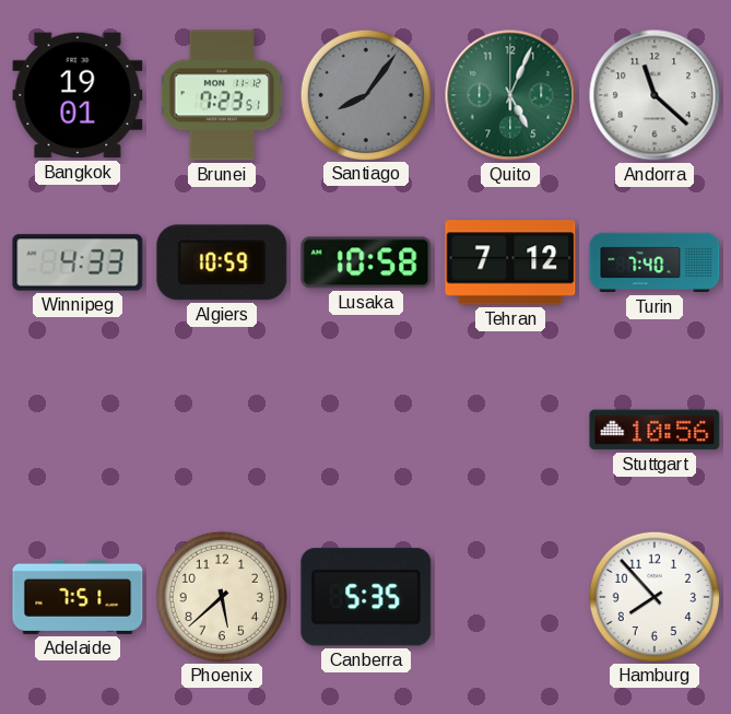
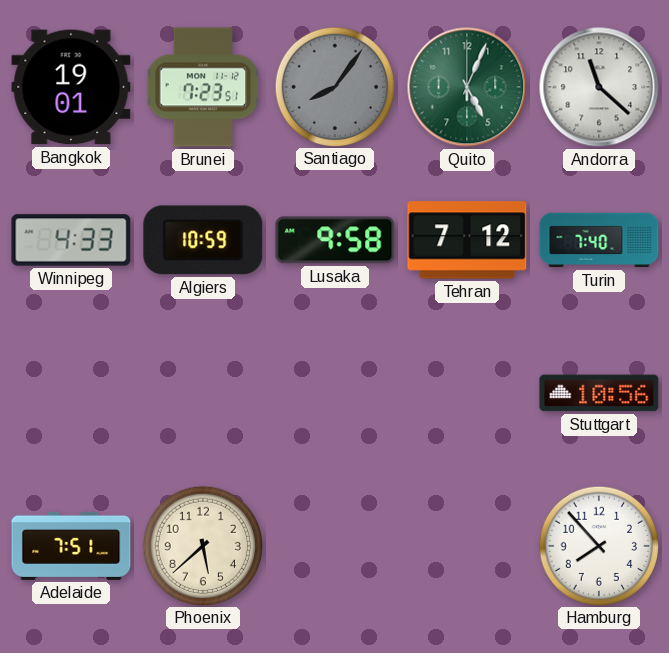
Lusaka: 10:58 -> 9:58
Canberra: 5:35 -> none
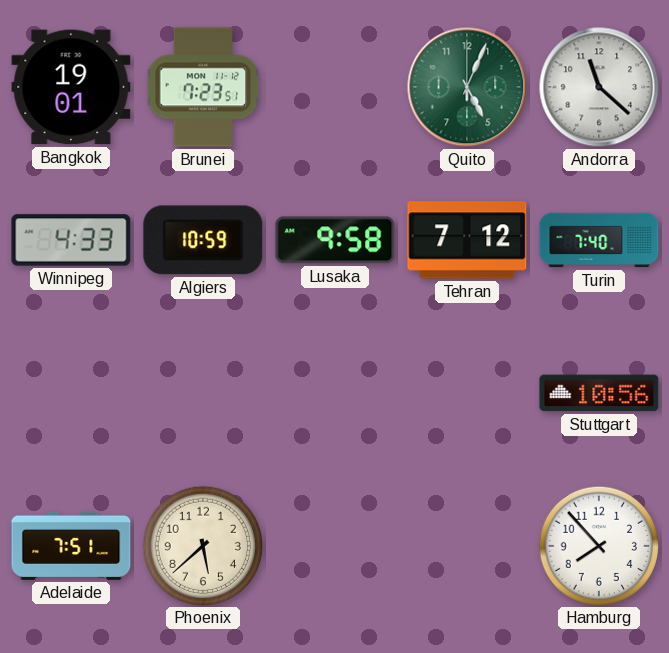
Santiago: 8:06 -> none
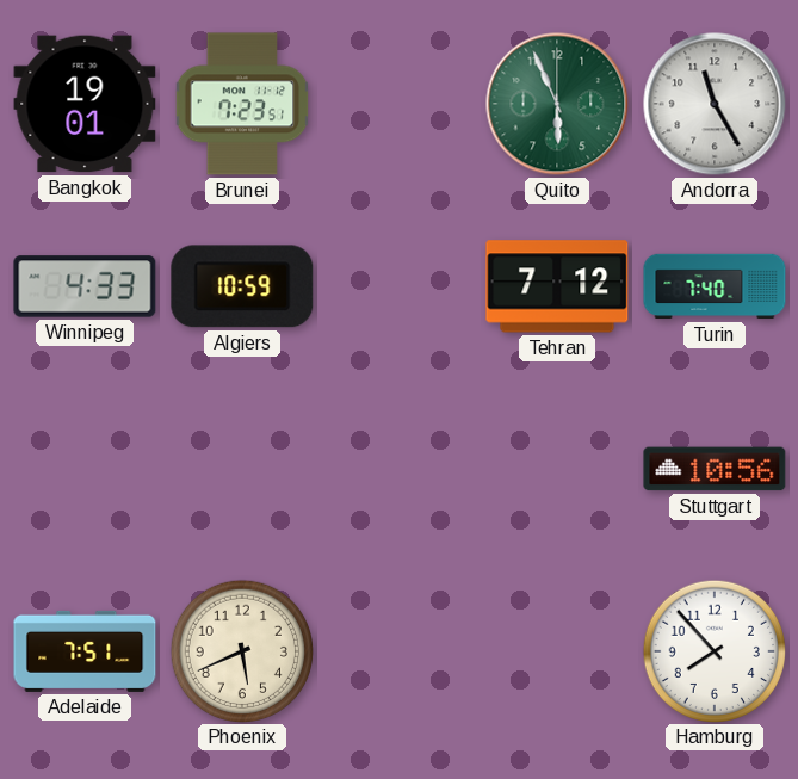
Quito: 5:04 -> 5:56
Andorra: 11:22 -> 11:25
Lusaka: 9:58 -> none
Phoenix: 5:38 -> 5:41
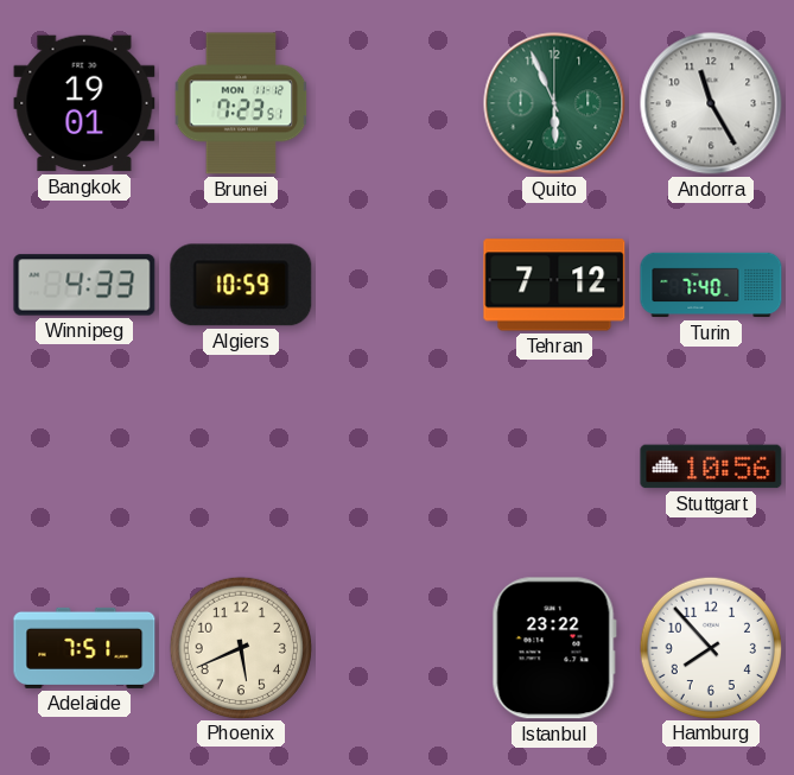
Istanbul: none -> 23:22
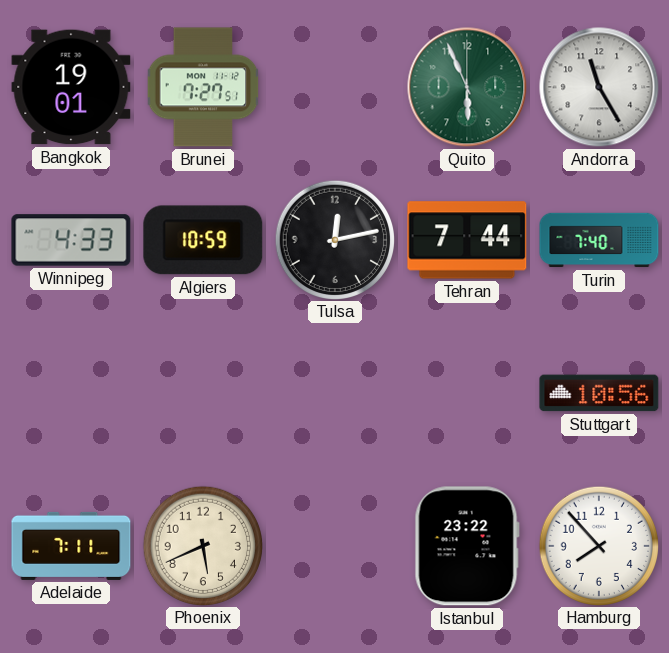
Brunei: 7:23 -> 7:27
Tulsa: none -> 12:13
Tehran: 7:12 -> 7:44
Adelaide: 7:51 -> 7:11
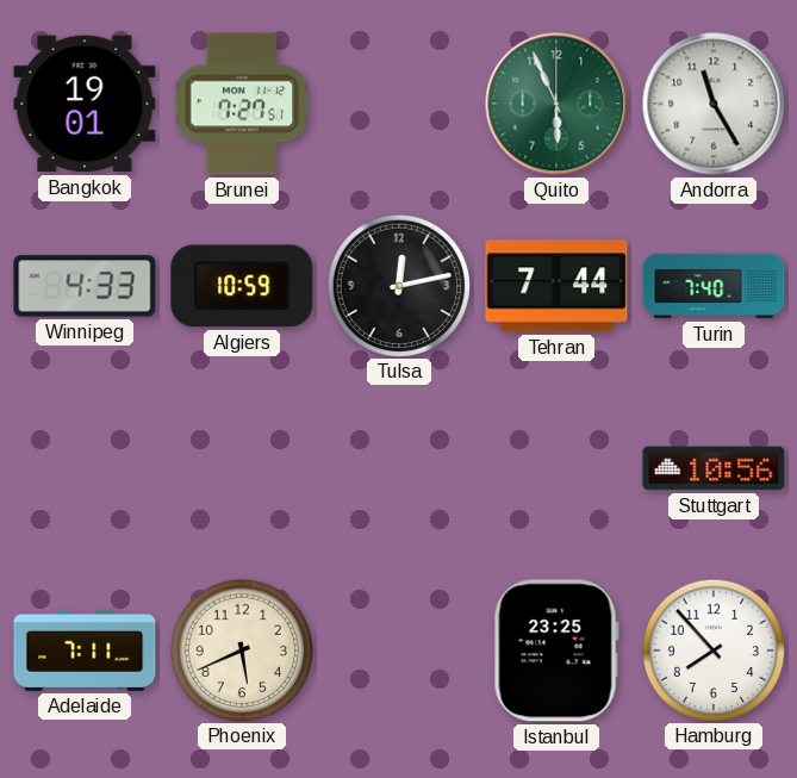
Istanbul: 23:22 -> 23:25
